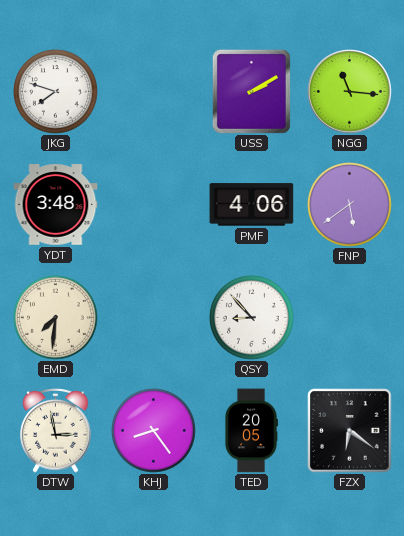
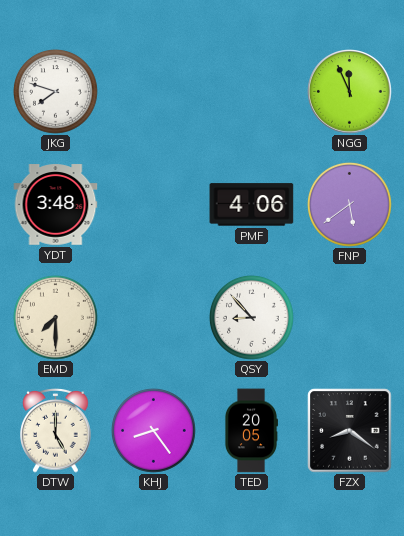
USS: 2:10 -> none
NGG: 11:16 -> 11:56
EMD: 7:31 -> 7:30
DTW: 2:58 -> 5:00
FZX: 6:21 -> 8:21
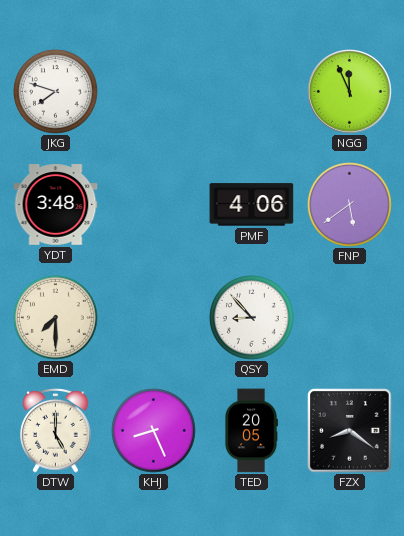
KHJ: 8:24 -> 8:26
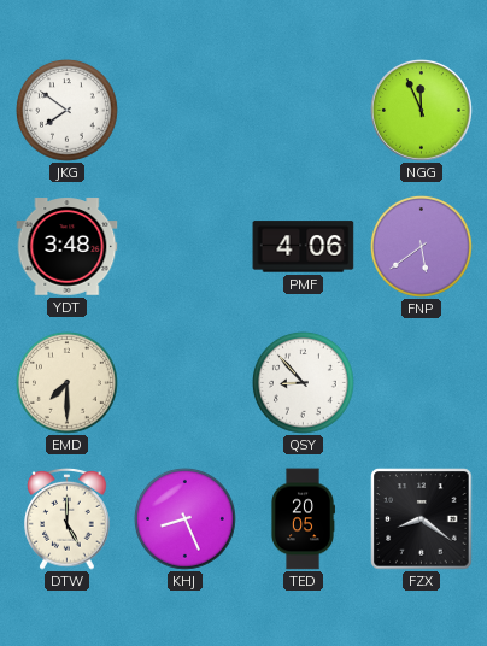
JKG: 7:48 -> 7:51
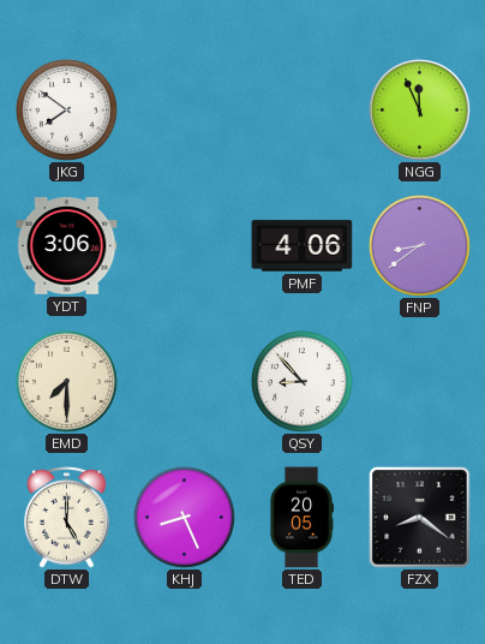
YDT: 3:48 -> 3:06
FNP: 5:39 -> 8:39
